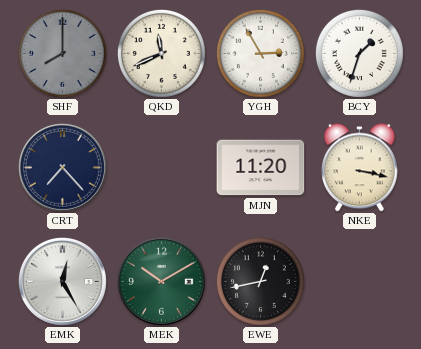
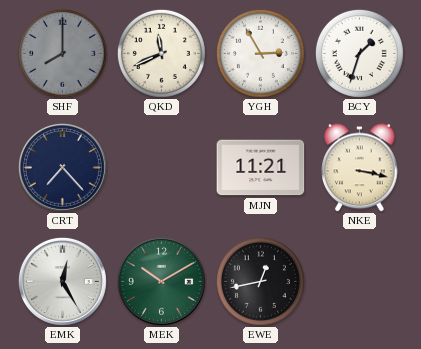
MJN: 11:20 -> 11:21
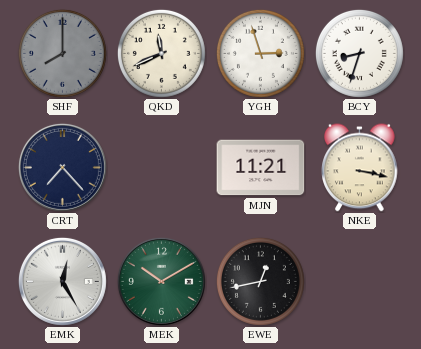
YGH: 2:55 -> 2:57
BCY: 1:33 -> 8:33
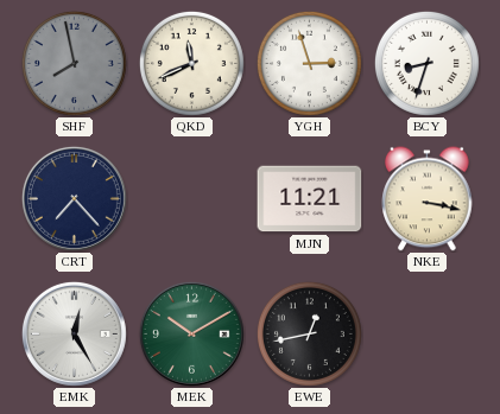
SHF: 8:00 -> 7:58
